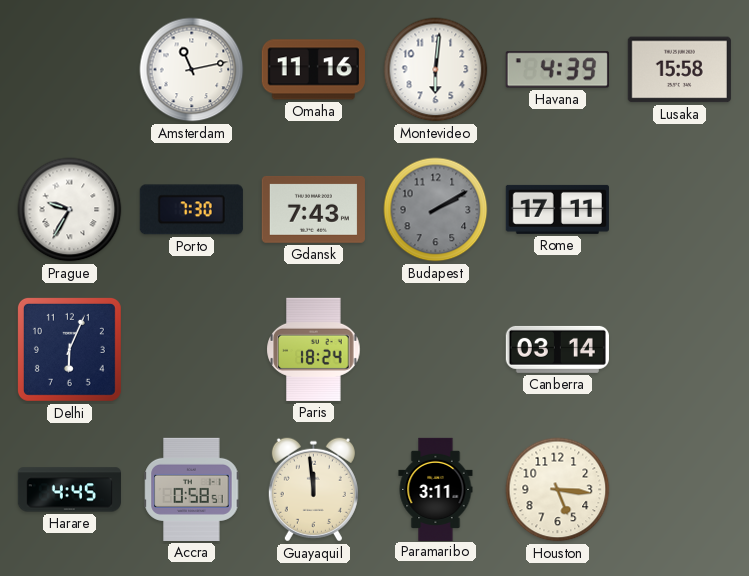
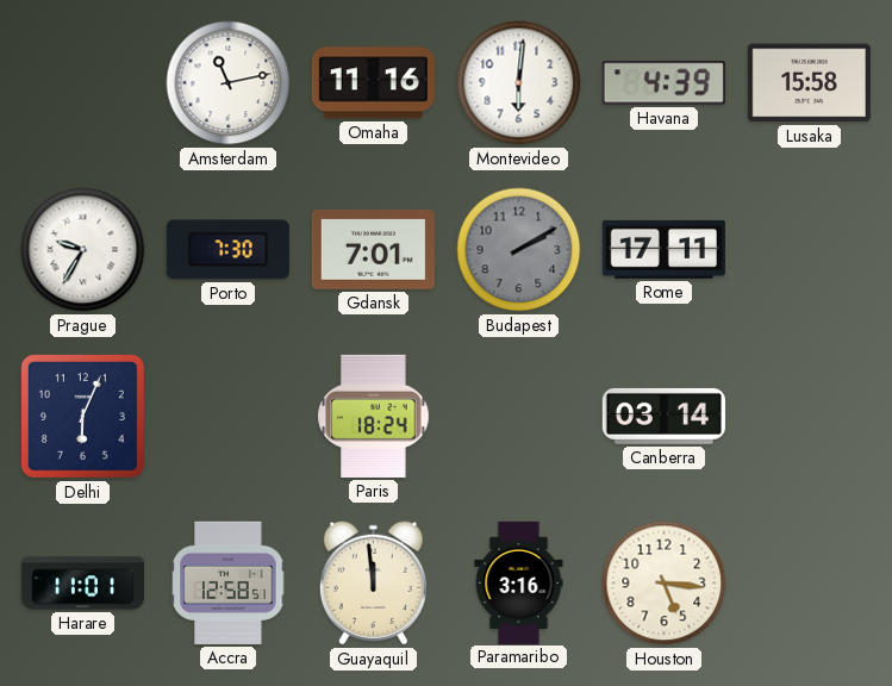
Gdansk: 7:43 -> 7:01
Harare: 4:45 -> 11:01
Accra: 0:58 -> 12:58
Paramaribo: 3:11 -> 3:16
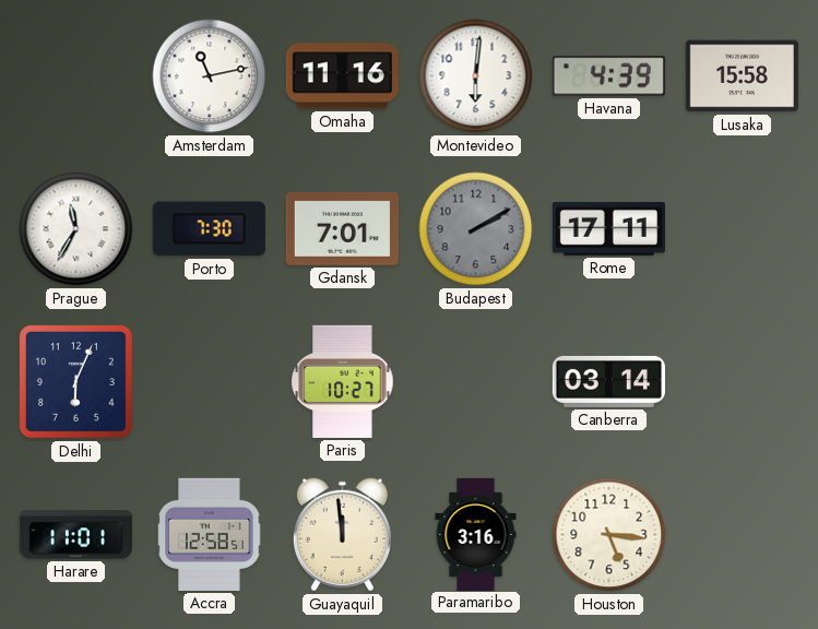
Prague: 9:35 -> 11:35
Paris: 18:24 -> 10:27
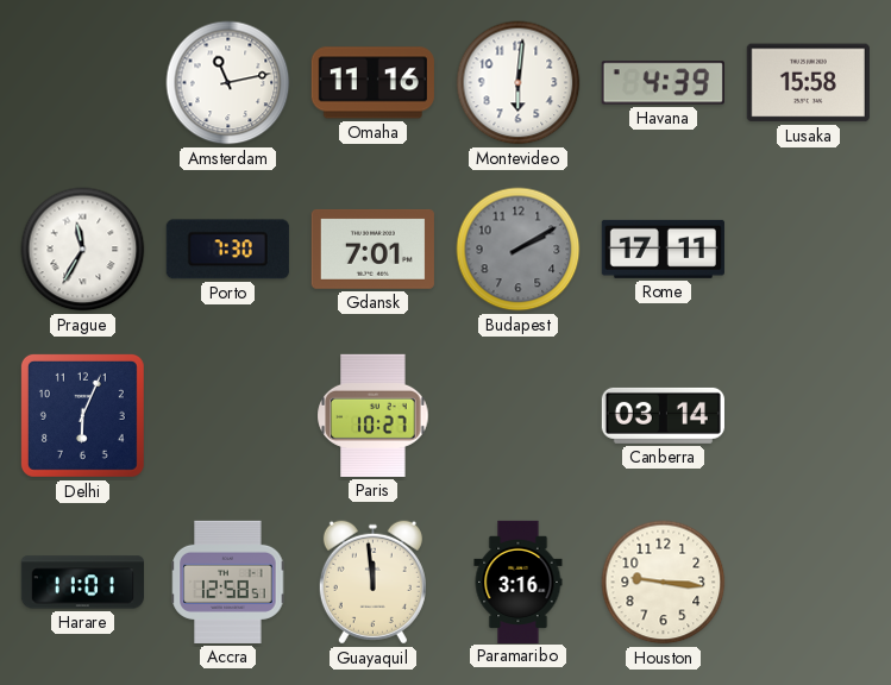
Houston: 5:16 -> 9:16
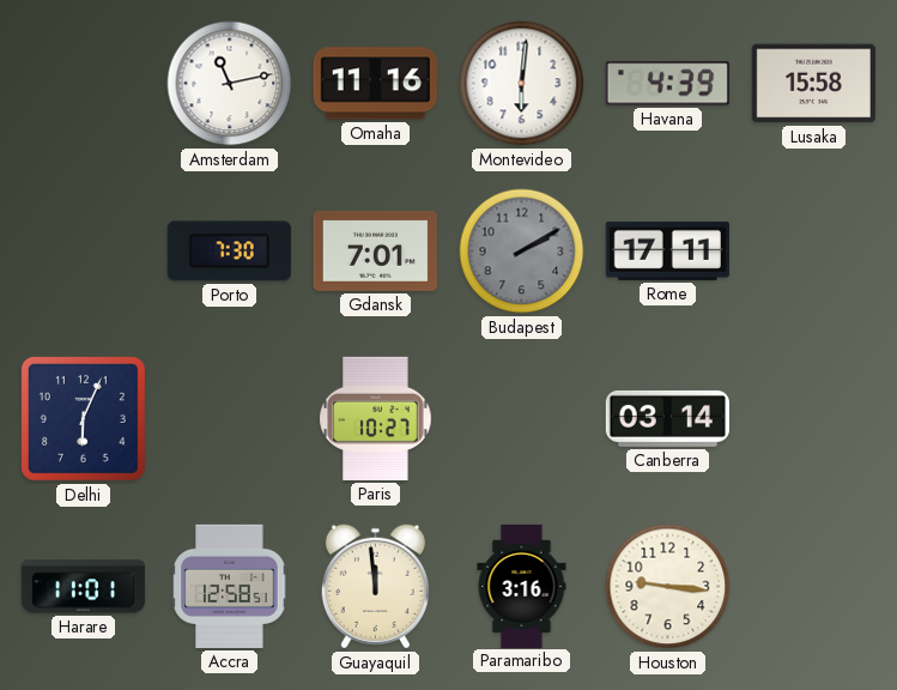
Prague: 11:35 -> none
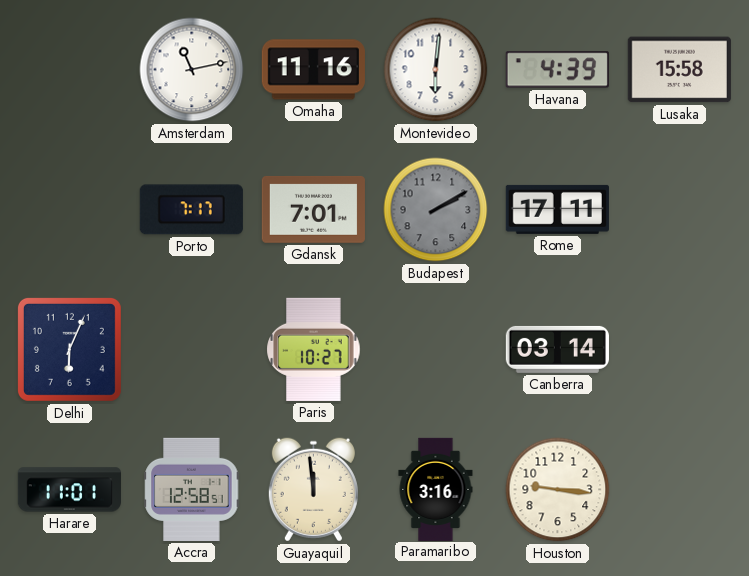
Porto: 7:30 -> 7:17
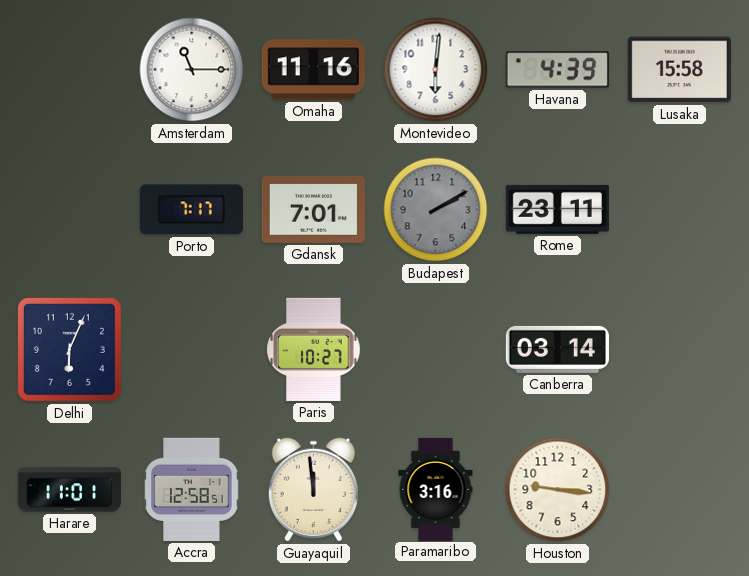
Amsterdam: 11:13 -> 11:15
Rome: 17:11 -> 23:11
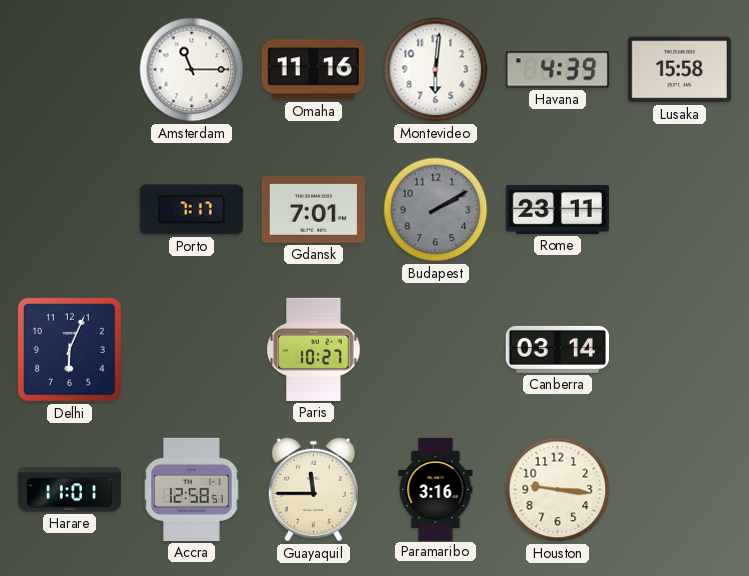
Guayaquil: 11:59 -> 11:45
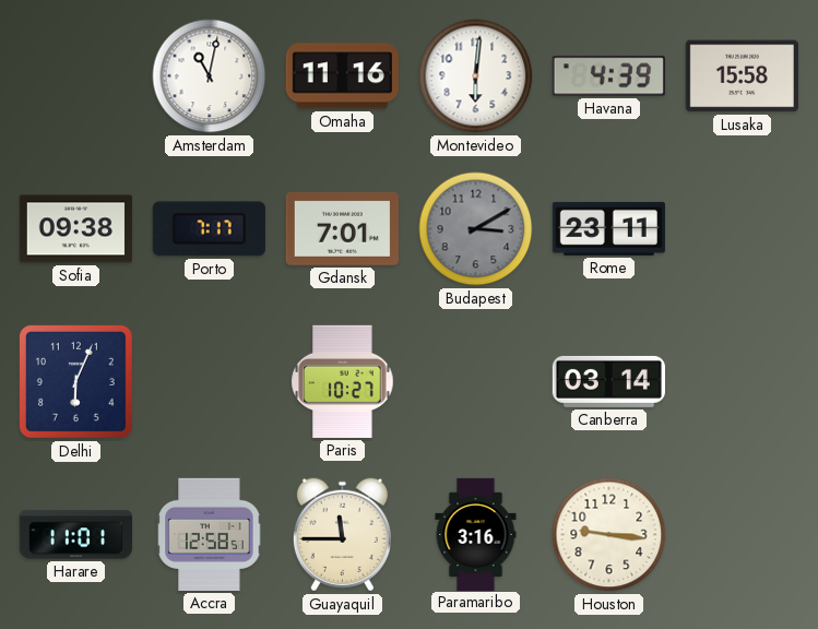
Amsterdam: 11:15 -> 11:02
Sofia: none -> 09:38
Budapest: 2:10 -> 3:10
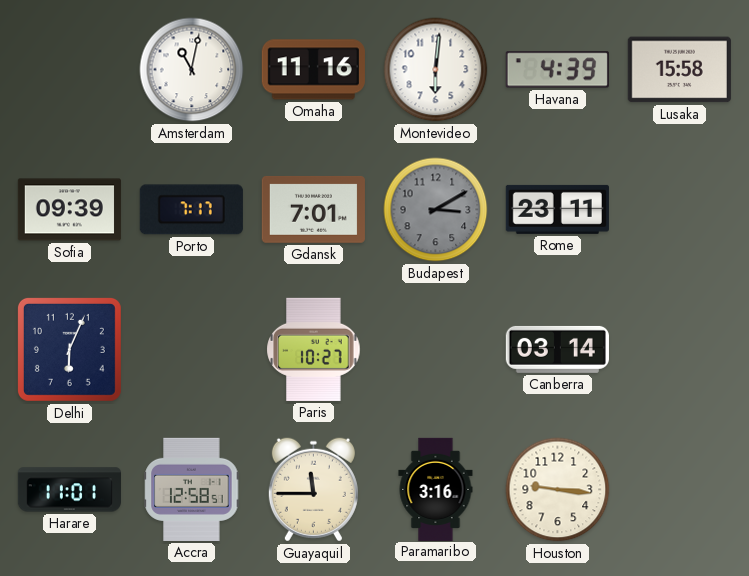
Sofia: 09:38 -> 09:39
